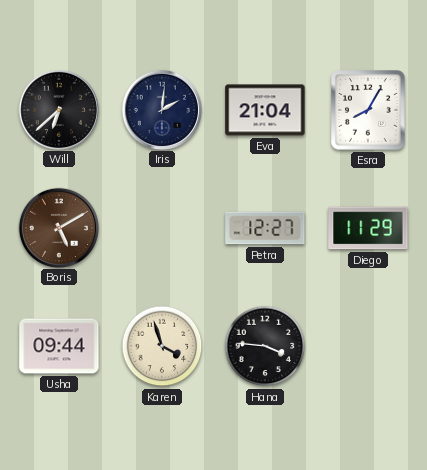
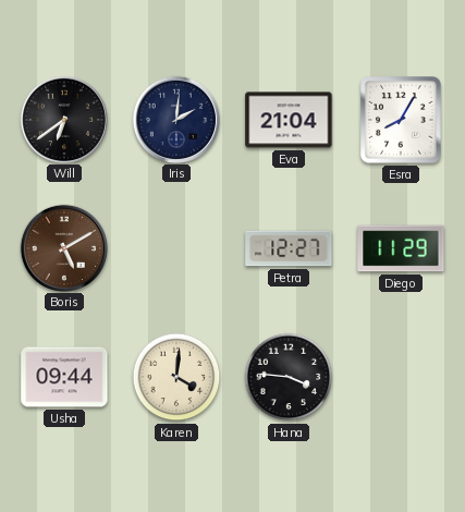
Will: 6:38 -> 6:39
Karen: 3:57 -> 4:01
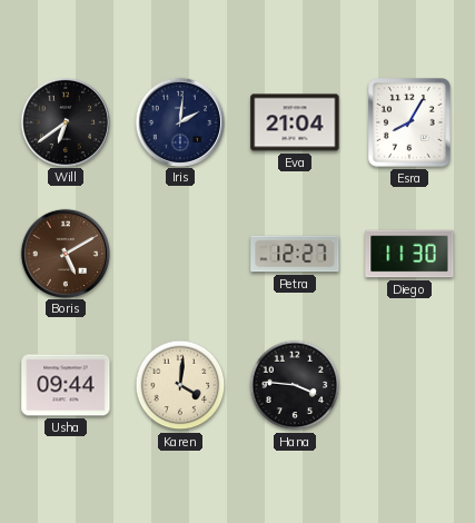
Diego: 11:29 -> 11:30
